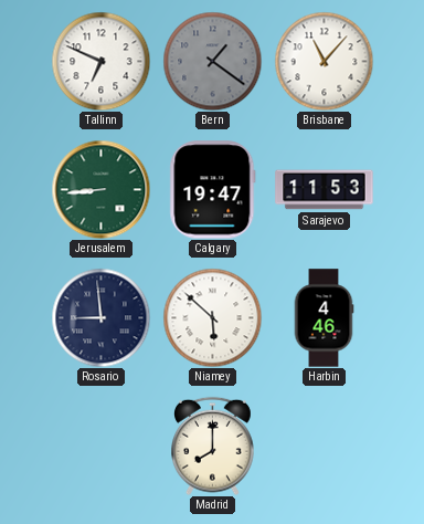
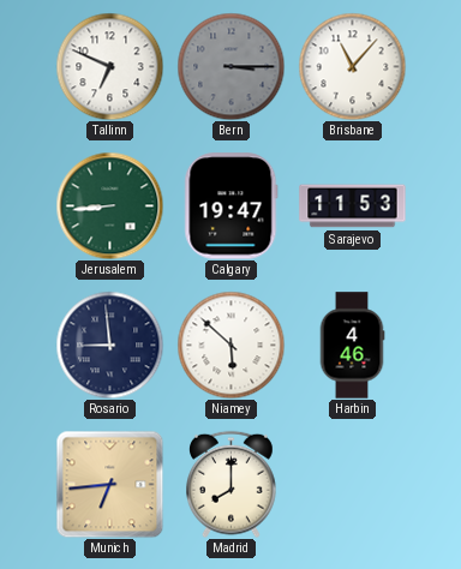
Bern: 1:21 -> 3:15
Munich: none -> 6:44
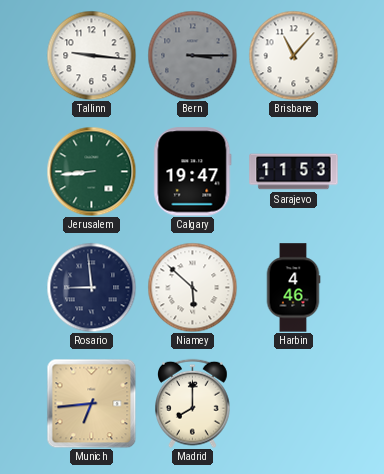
Tallinn: 6:49 -> 9:16
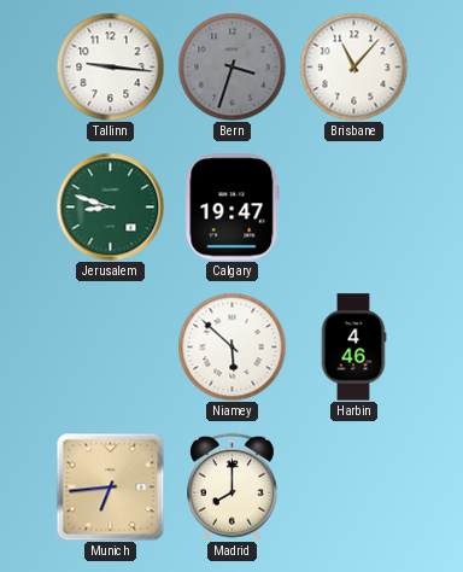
Bern: 3:15 -> 3:33
Jerusalem: 8:44 -> 8:48
Sarajevo: 11:53 -> none
Rosario: 8:59 -> none
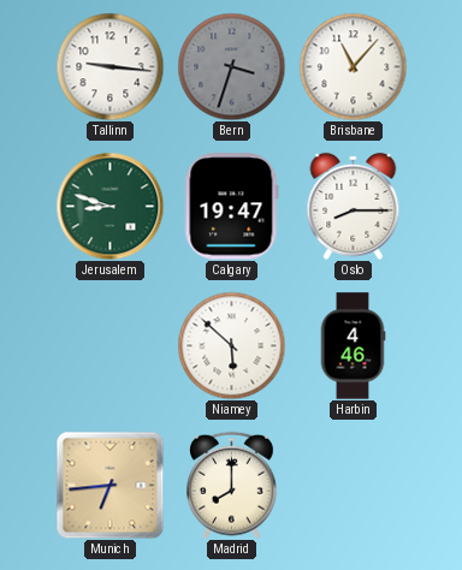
Oslo: none -> 8:15
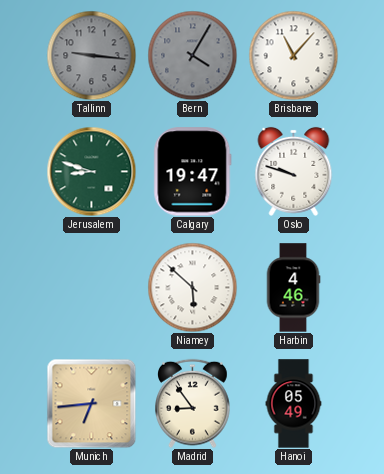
Tallinn dial: white -> grey
Bern: 3:33 -> 4:05
Oslo: 8:15 -> 9:48
Madrid: 8:00 -> 8:54
Hanoi: none -> 05:49
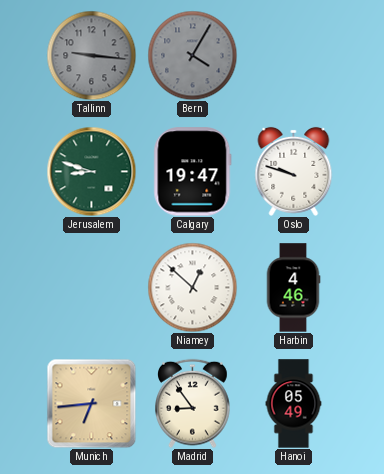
Brisbane: 11:07 -> none
Niamey: 5:52 -> 12:52
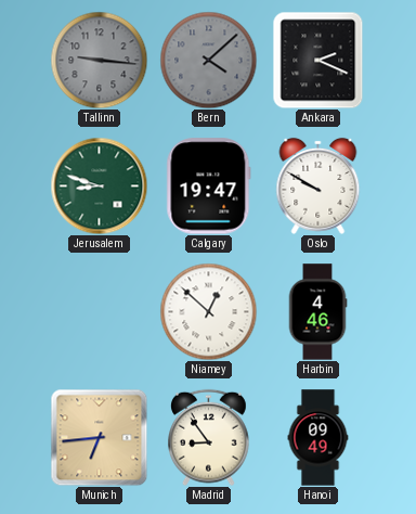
Bern: 4:05 -> 4:08
Ankara: none -> 2:19
Oslo: 9:48 -> 9:50
Hanoi: 05:49 -> 09:49
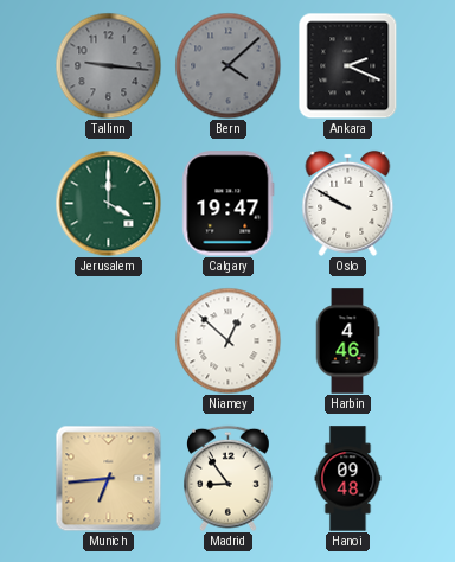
Jerusalem: 8:48 -> 4:00
Hanoi: 09:49 -> 09:48
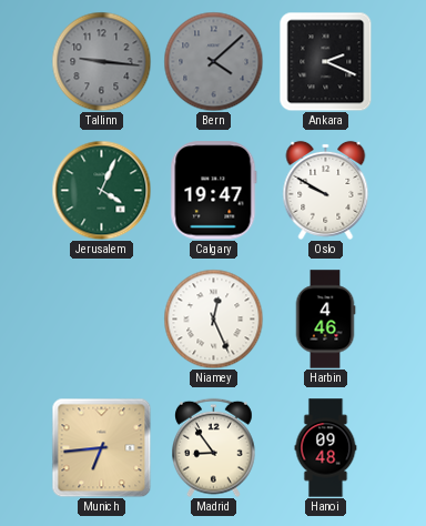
Jerusalem: 4:00 -> 4:04
Niamey: 12:52 -> 12:26
